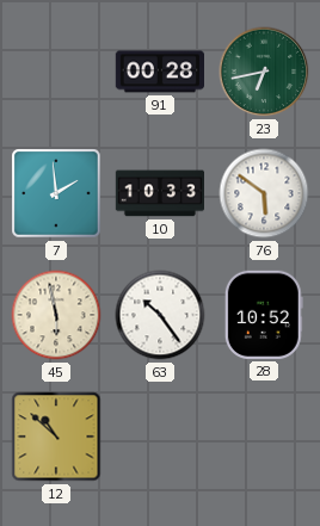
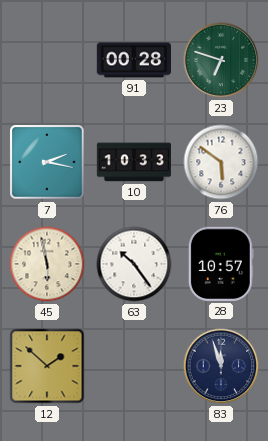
23: 6:43 -> 6:48
7: 1:59 -> 2:17
28: 10:52 -> 10:57
12: 10:52 -> 1:52
83: none -> 11:57
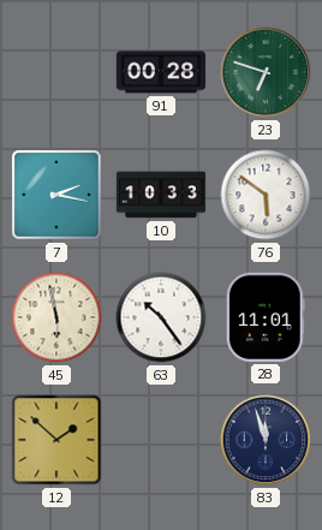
28: 10:57 -> 11:01
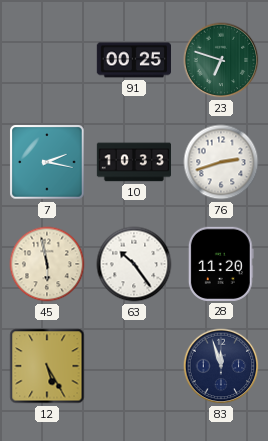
91: 00:28 -> 00:25
76: 5:51 -> 2:42
28: 11:01 -> 11:20
12: 1:52 -> 5:25
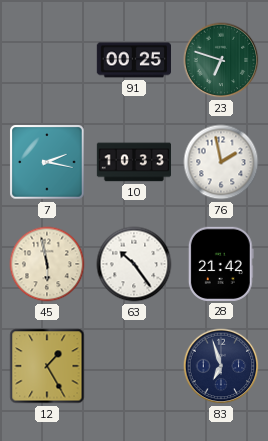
76: 2:42 -> 1:58
28: 11:20 -> 21:42
12: 5:25 -> 1:25
83: 11:57 -> 6:57
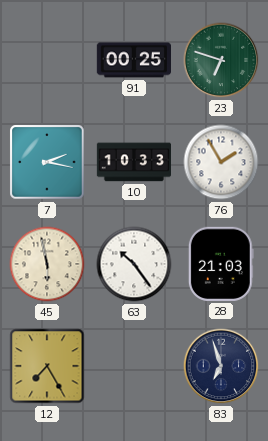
76: 1:58 -> 1:55
28: 21:42 -> 21:03
12: 1:25 -> 7:25
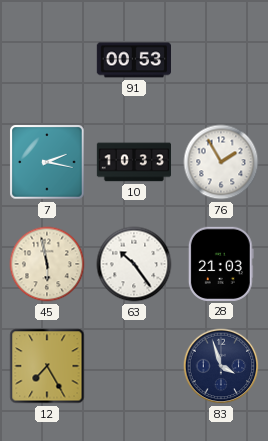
91: 00:25 -> 00:53
23: 6:48 -> none
83: 6:57 -> 3:57
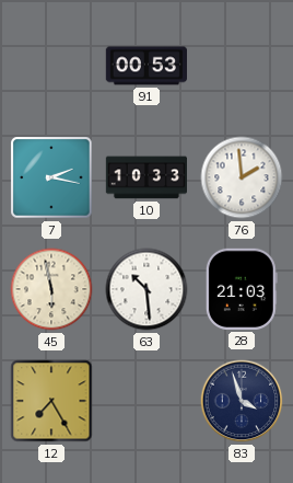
76: 1:55 -> 1:59
63: 10:24 -> 10:29
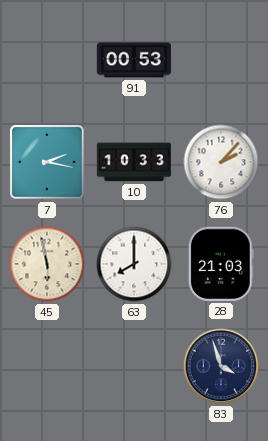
76: 1:59 -> 2:07
63: 10:29 -> 8:00
12: 7:25 -> none
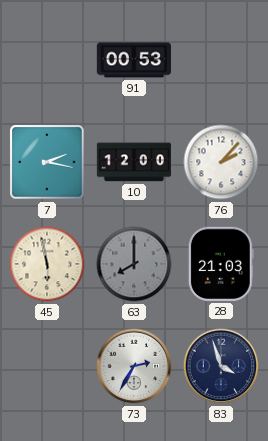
10: 10:33 -> 12:00
63 dial: white -> grey
73: none -> 2:35
